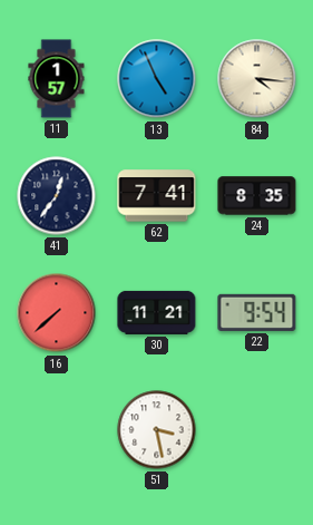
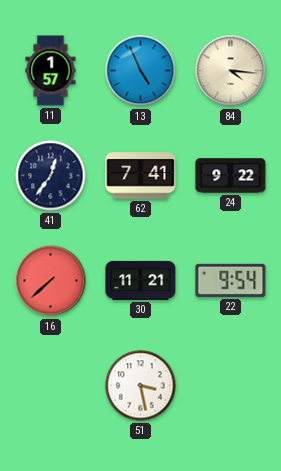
24: 8:35 -> 9:22
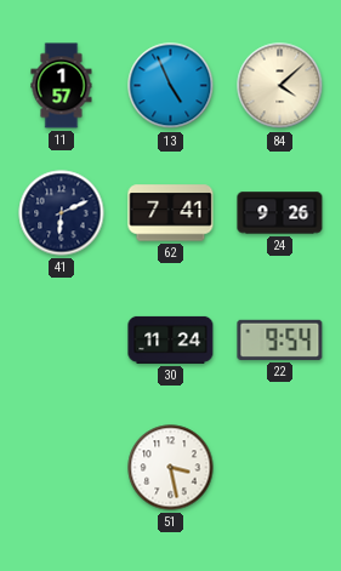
84: 4:16 -> 4:08
41: 12:36 -> 6:11
24: 9:22 -> 9:26
16: 7:38 -> none
30: 11:21 -> 11:24
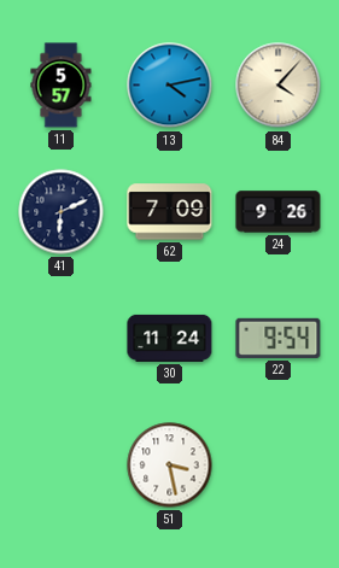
11: 1:57 -> 5:57
13: 4:56 -> 4:13
84: 4:08 -> 4:07
62: 7:41 -> 7:09
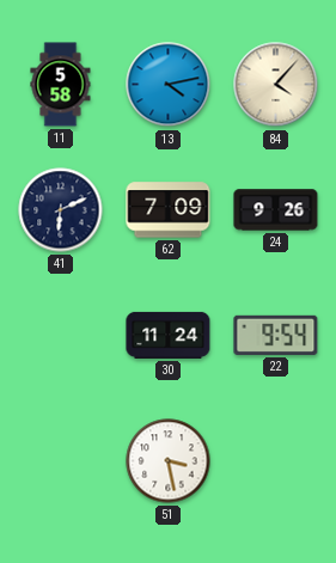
11: 5:57 -> 5:58
